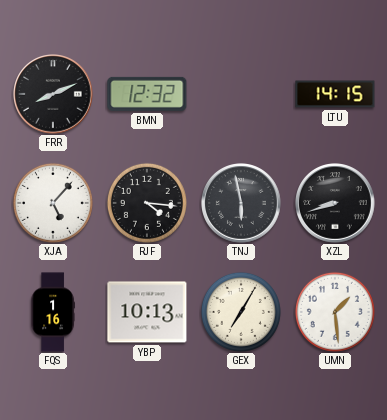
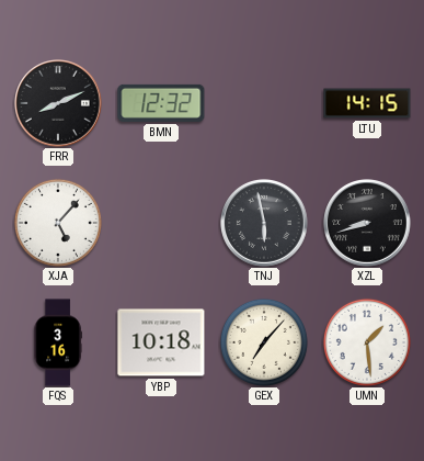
RJF: 4:16 -> none
FQS: 1:16 -> 3:16
YBP: 10:13 -> 10:18
GEX: 7:05 -> 7:07
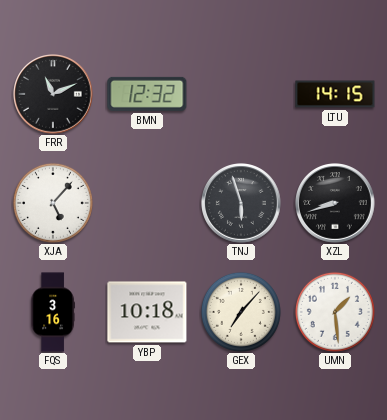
FRR: 8:11 -> 11:11
TNJ: 5:58 -> 5:57
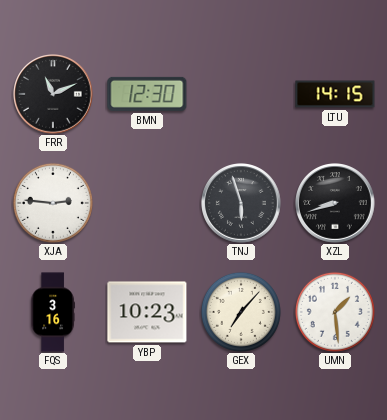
BMN: 12:32 -> 12:30
XJA: 5:07 -> 2:46
YBP: 10:18 -> 10:23
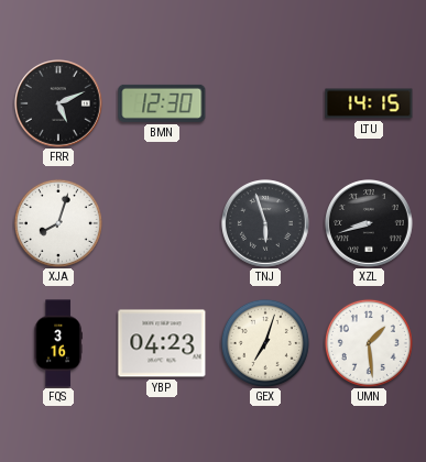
FRR: 11:11 -> 5:11
XJA: 2:46 -> 8:03
YBP: 10:23 -> 04:23
GEX: 7:07 -> 7:03
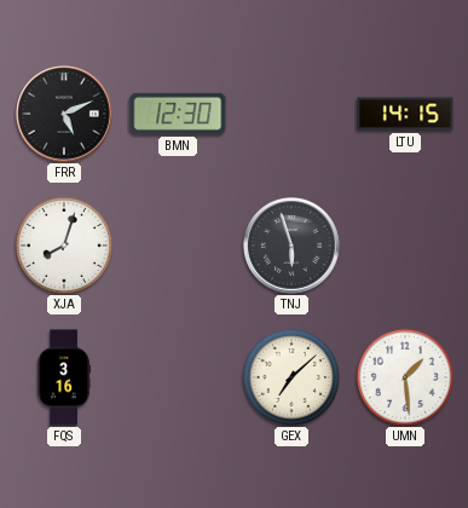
XZL: 8:42 -> none
YBP: 04:23 -> none
GEX: 7:03 -> 7:08
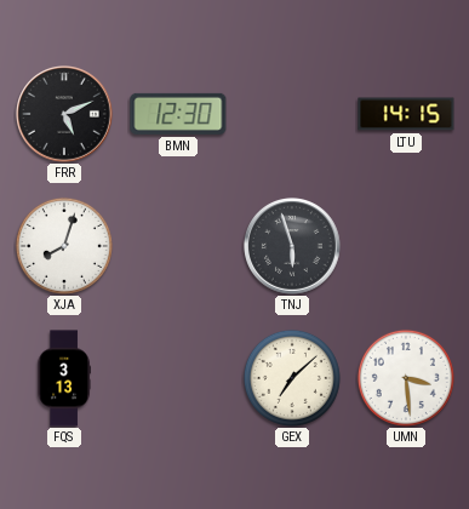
FQS: 3:16 -> 3:13
UMN: 1:29 -> 3:29
